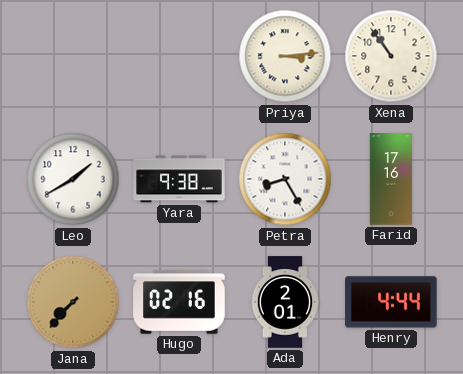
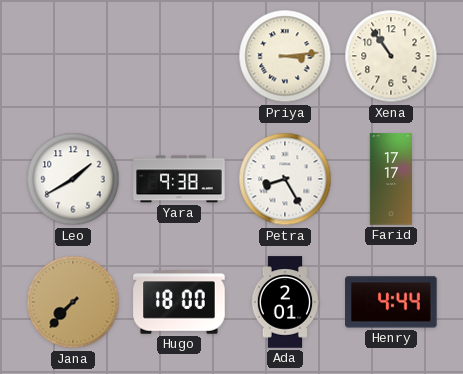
Farid: 17:16 -> 17:17
Hugo: 02:16 -> 18:00
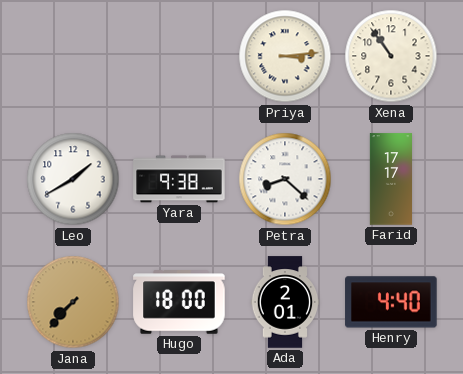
Petra: 8:25 -> 8:22
Henry: 4:44 -> 4:40
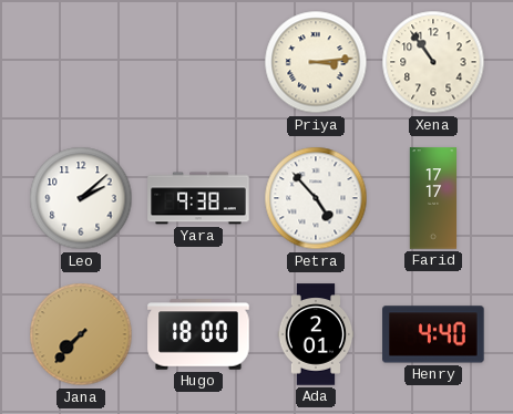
Leo: 1:40 -> 2:08
Petra: 8:22 -> 4:53
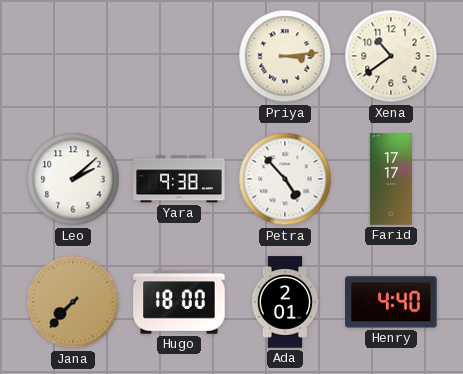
Xena: 10:54 -> 10:39
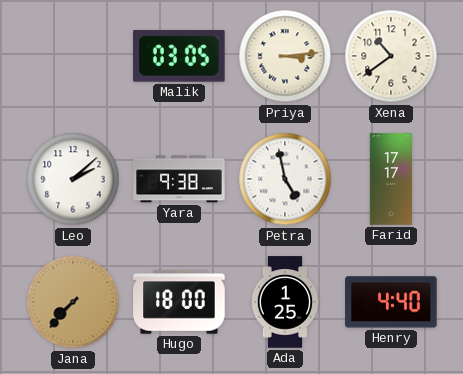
Malik: none -> 03:05
Petra: 4:53 -> 4:58
Ada: 2:01 -> 1:25
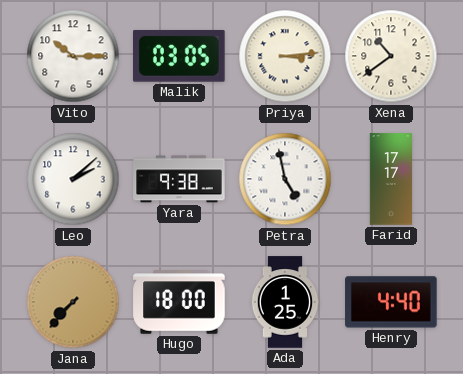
Vito: none -> 10:15
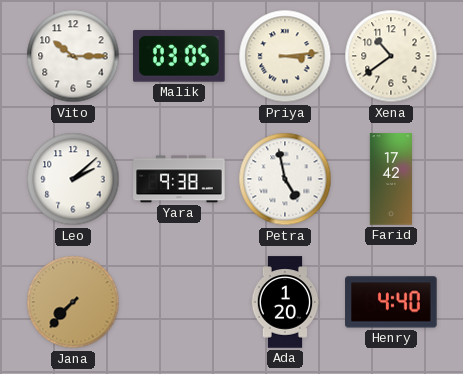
Farid: 17:17 -> 17:42
Hugo: 18:00 -> none
Ada: 1:25 -> 1:20
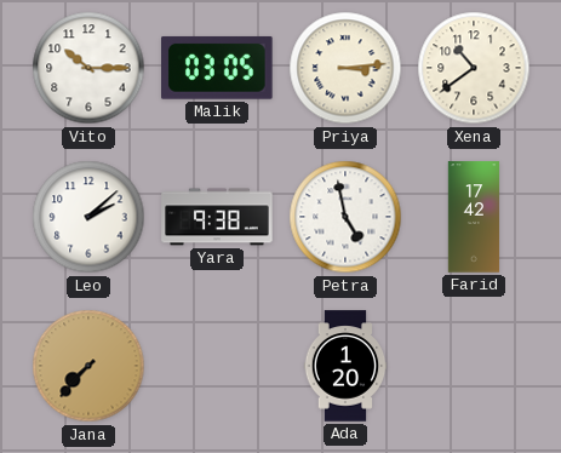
Henry: 4:40 -> none
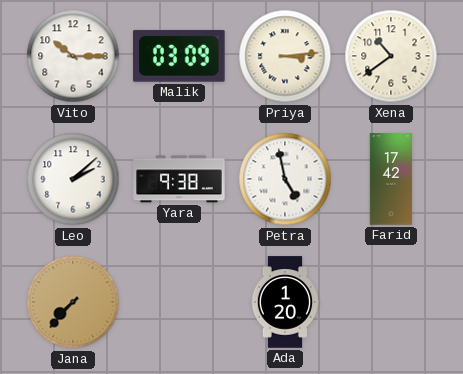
Malik: 03:05 -> 03:09
